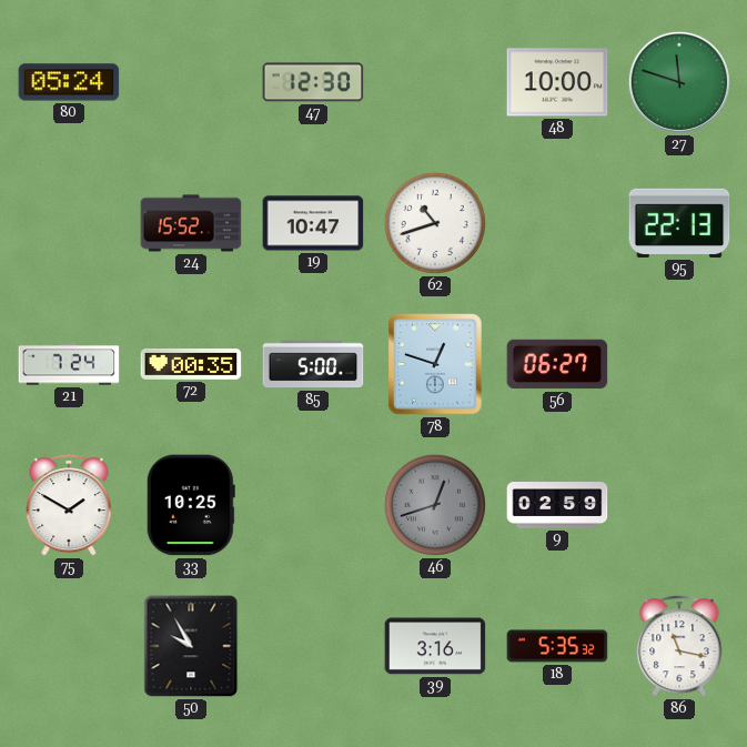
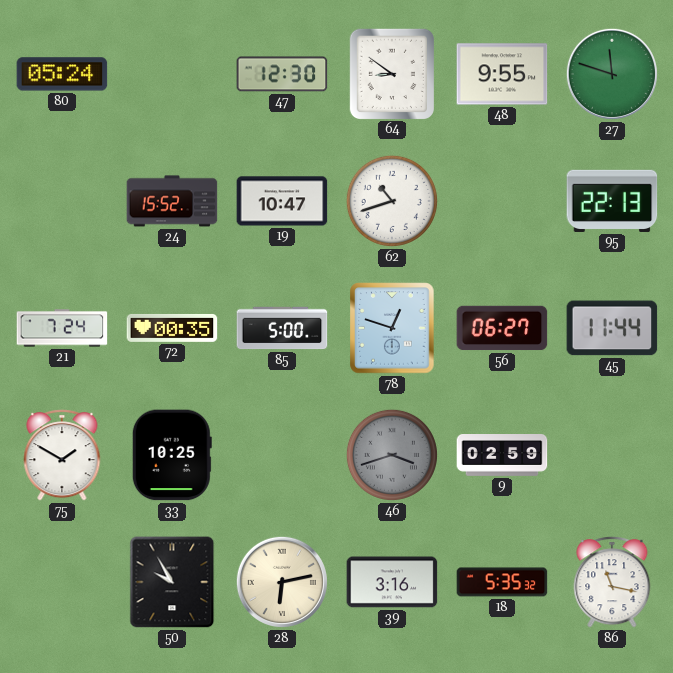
64: none -> 8:51
48: 10:00 -> 9:55
45: none -> 11:44
46: 12:42 -> 3:42
28: none -> 6:13
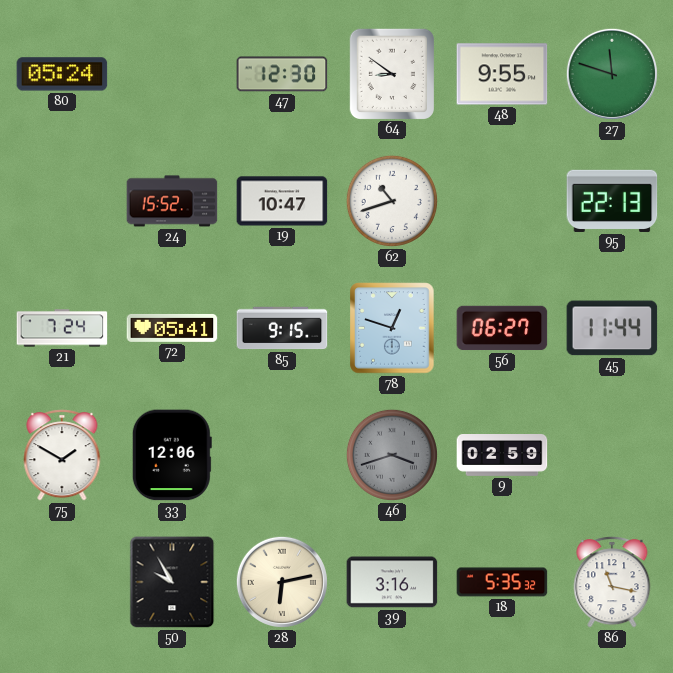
72: 00:35 -> 05:41
85: 5:00 -> 9:15
33: 10:25 -> 12:06
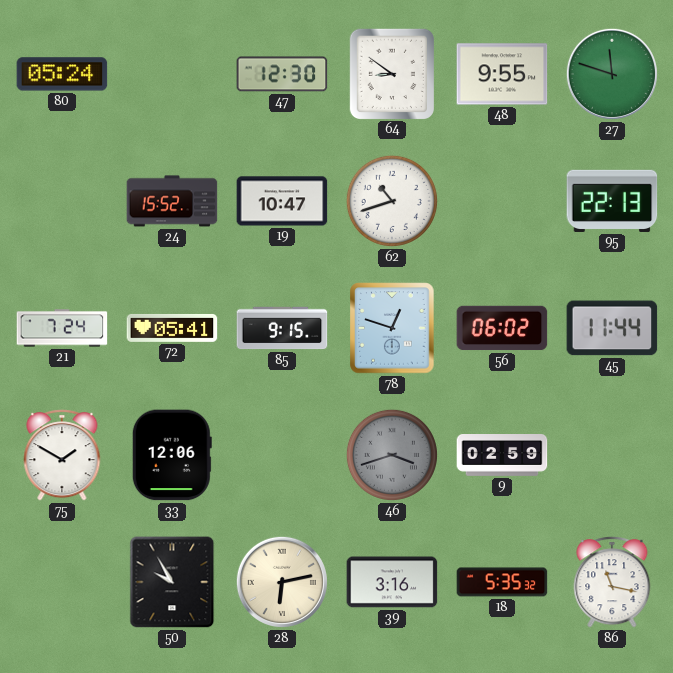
56: 06:27 -> 06:02
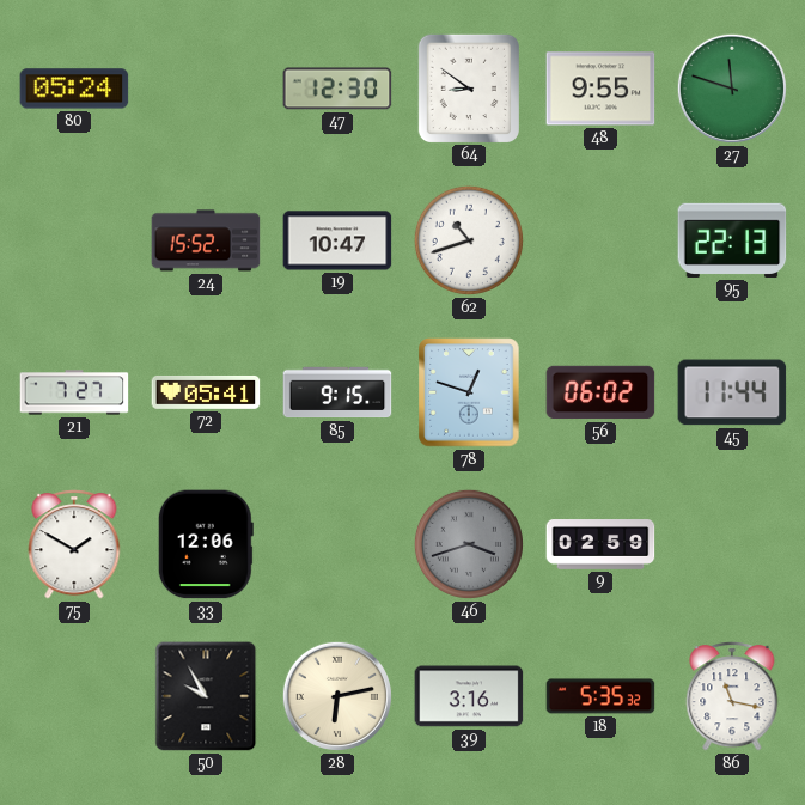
21: 7:24 -> 7:27
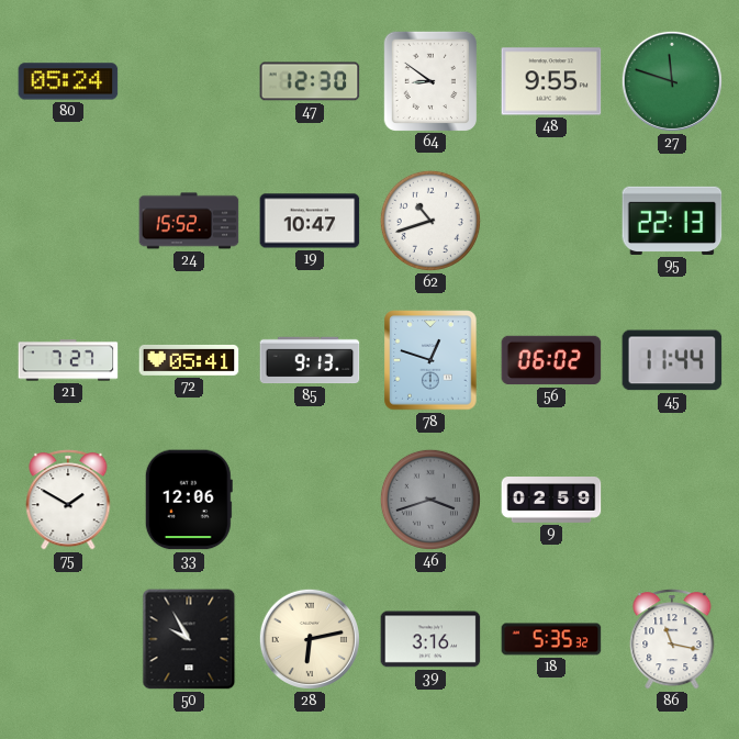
85: 9:15 -> 9:13
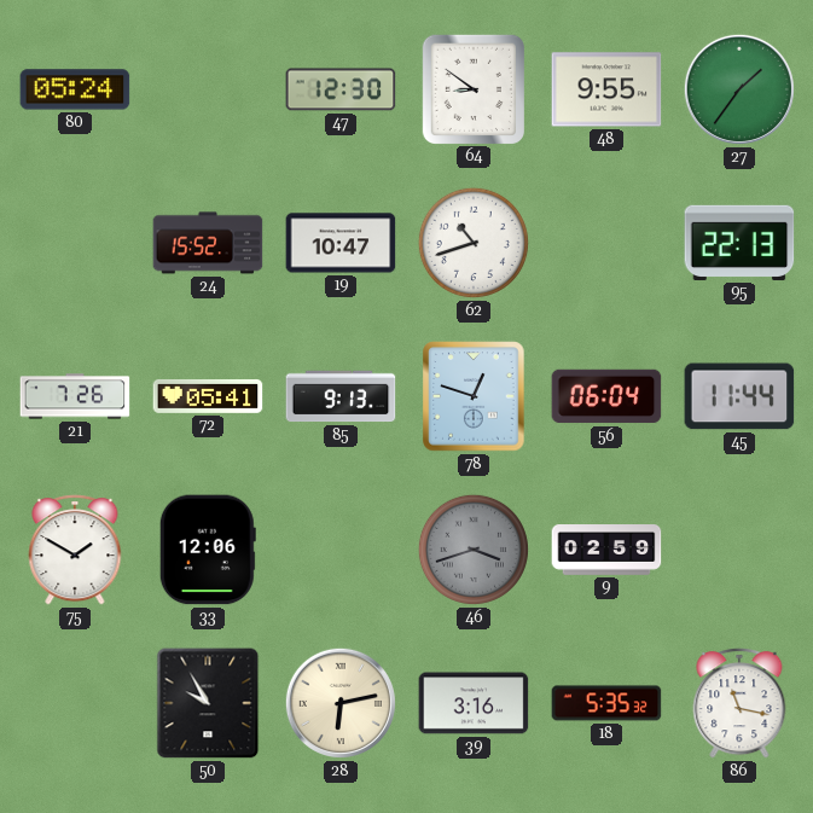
27: 11:48 -> 1:36
21: 7:27 -> 7:26
56: 06:02 -> 06:04
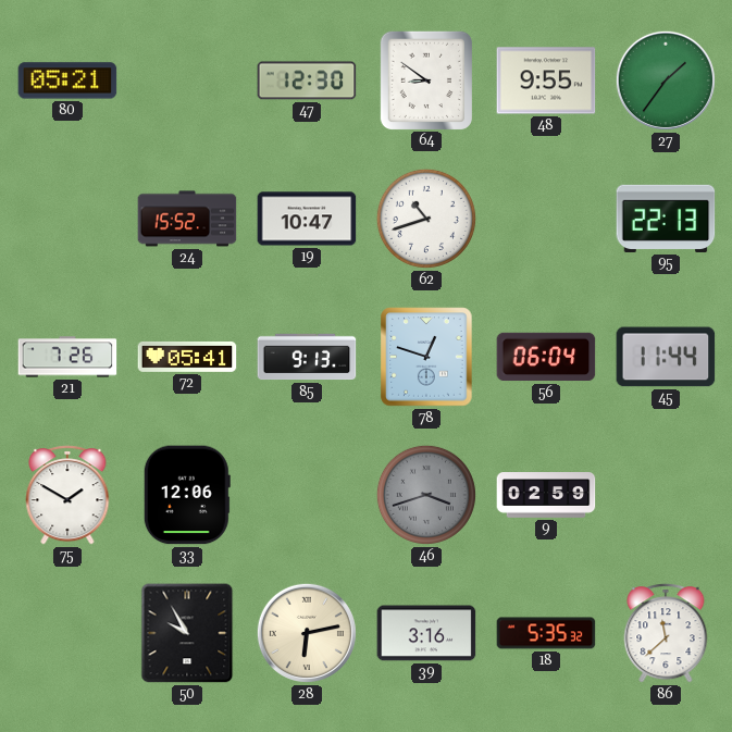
80: 05:24 -> 05:21
86: 11:17 -> 11:38
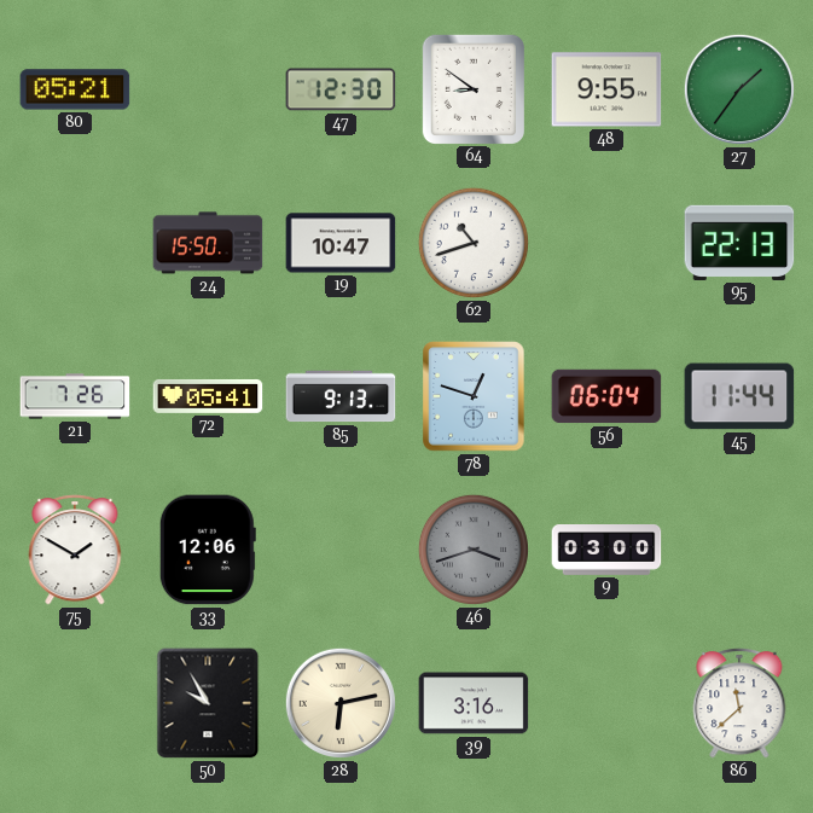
24: 15:52 -> 15:50
9: 02:59 -> 03:00
18: 5:35 -> none
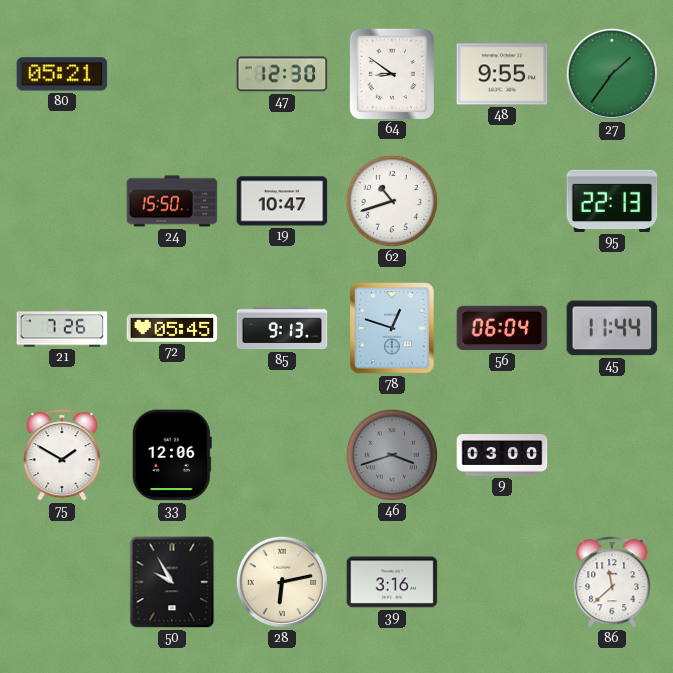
72: 05:41 -> 05:45
